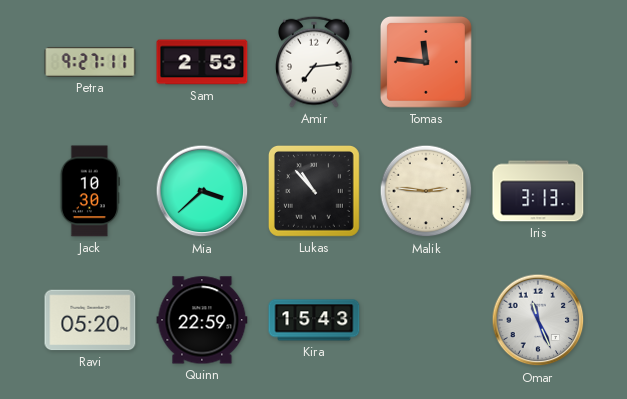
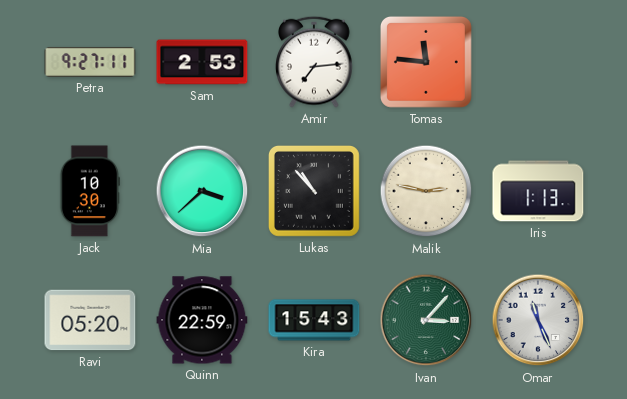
Malik: 2:46 -> 2:47
Iris: 3:13 -> 1:13
Ivan: none -> 3:07
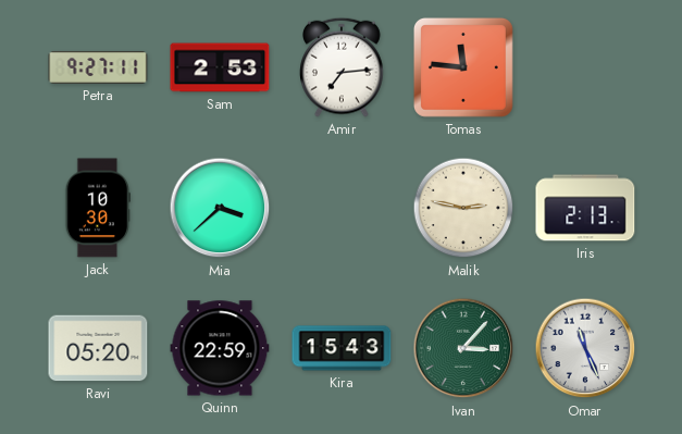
Lukas: 10:53 -> none
Iris: 1:13 -> 2:13
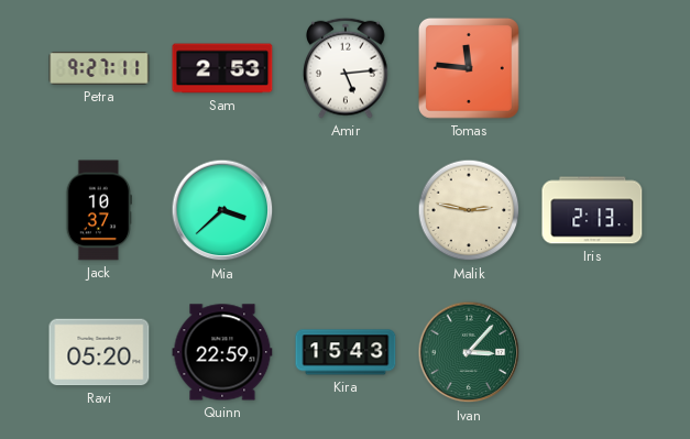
Amir: 7:14 -> 5:14
Jack: 10:30 -> 10:37
Omar: 11:26 -> none
